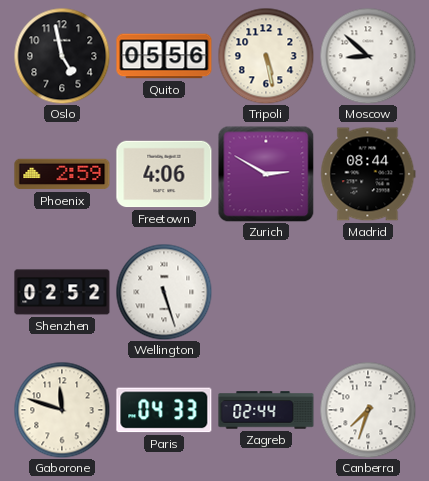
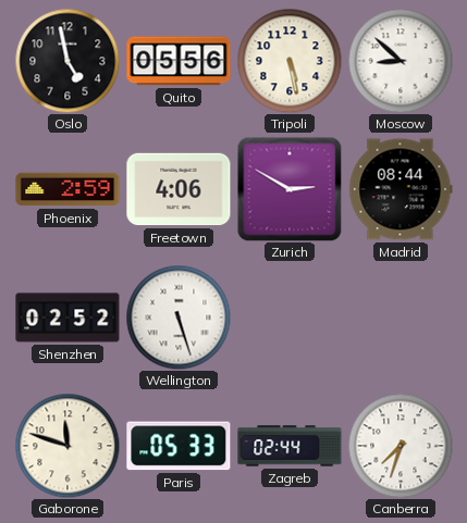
Paris: 04:33 -> 05:33
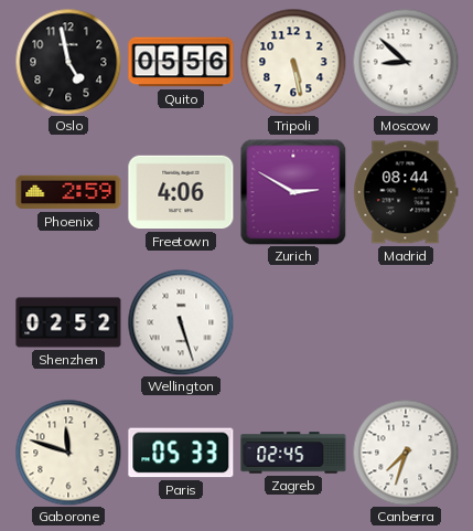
Zagreb: 02:44 -> 02:45
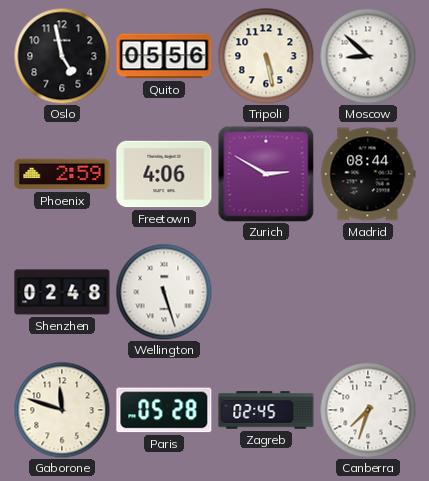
Shenzhen: 02:52 -> 02:48
Paris: 05:33 -> 05:28
